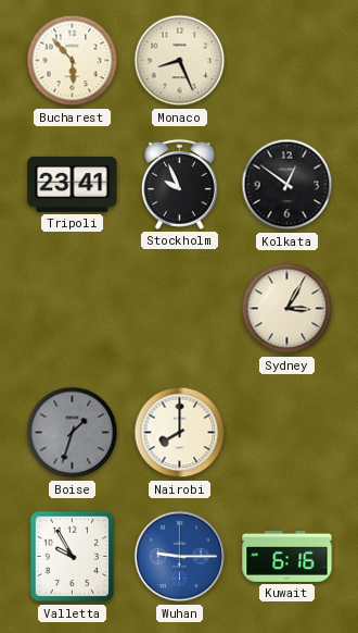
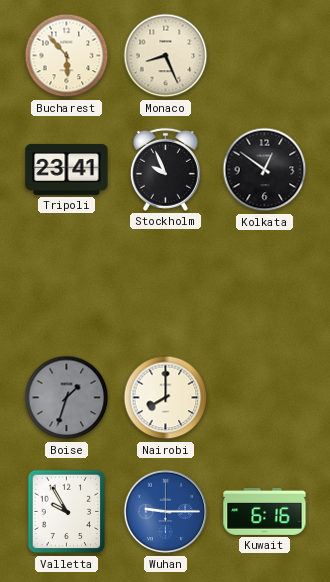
Sydney: 3:05 -> none
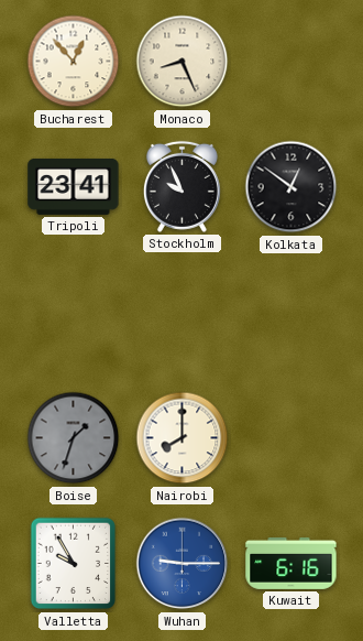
Bucharest: 5:53 -> 12:53
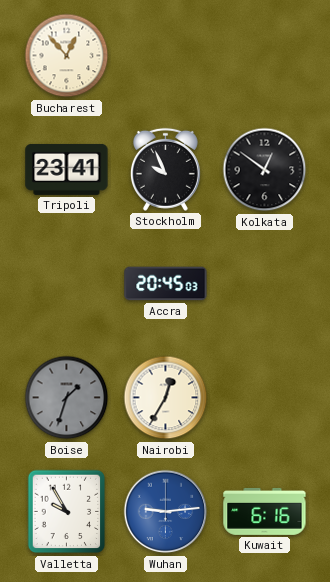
Monaco: 8:26 -> none
Accra: none -> 20:45
Nairobi: 8:00 -> 12:35
Wuhan: 9:15 -> 9:14
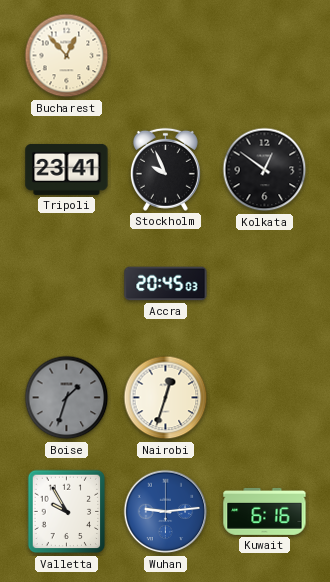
Nairobi: 12:35 -> 12:33
